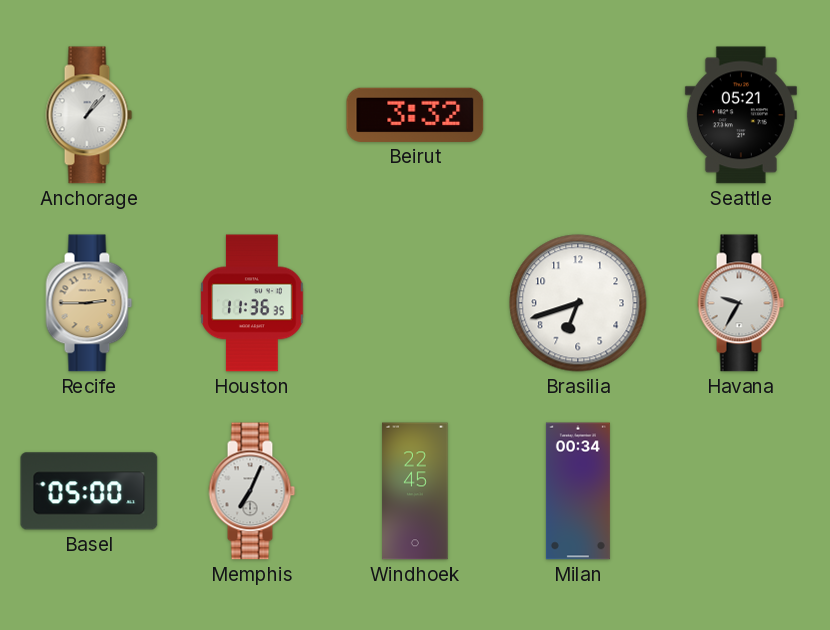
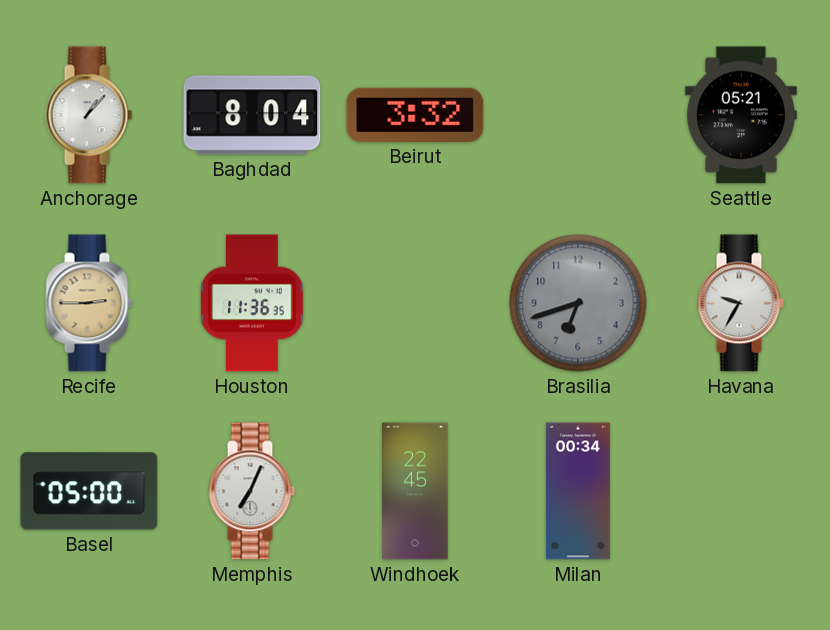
Baghdad: none -> 8:04
Brasilia dial: white -> grey
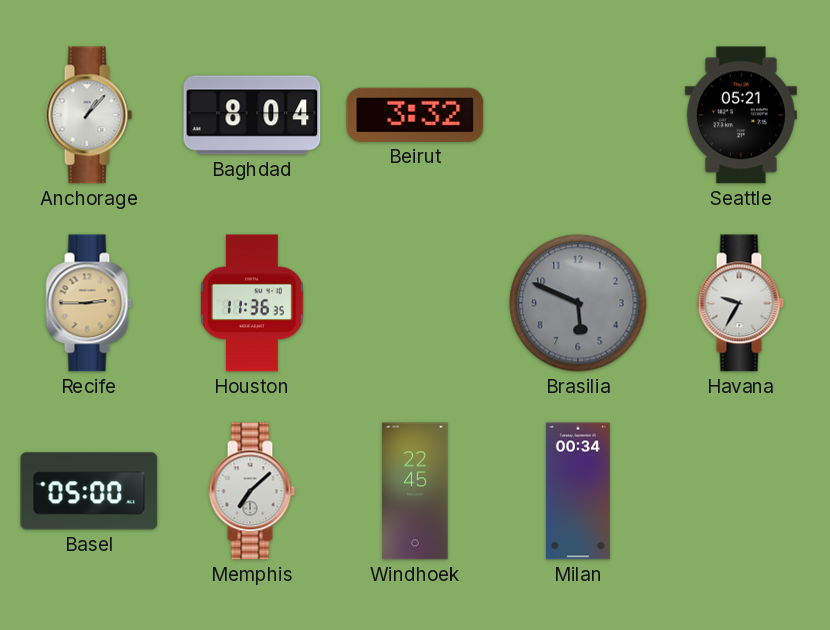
Brasilia: 6:42 -> 5:49
Memphis: 7:04 -> 7:08
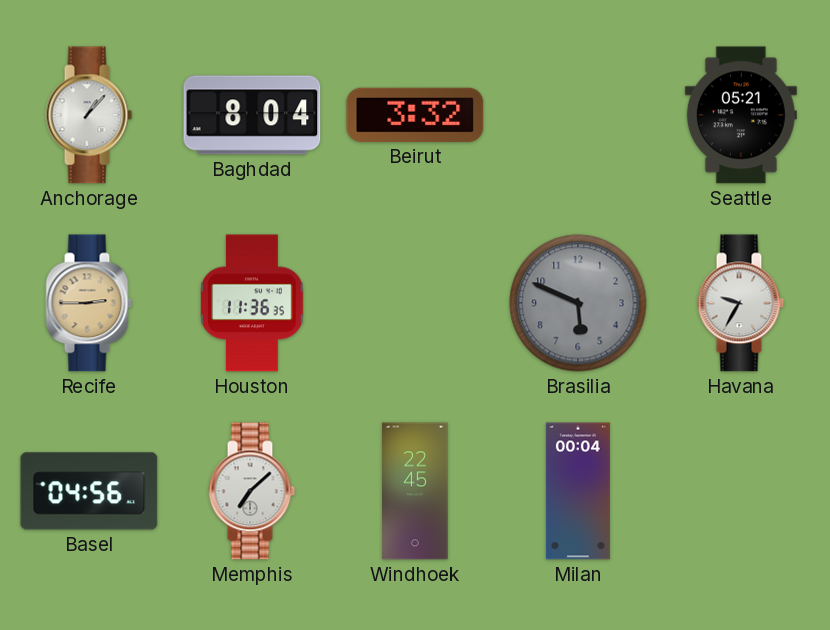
Basel: 05:00 -> 04:56
Milan: 00:34 -> 00:04
